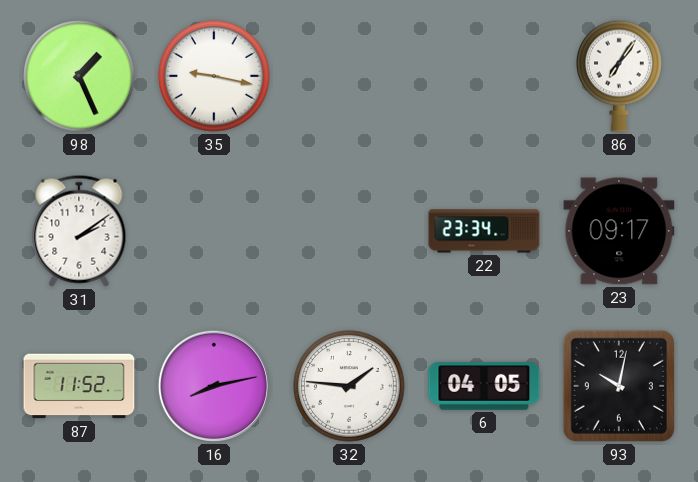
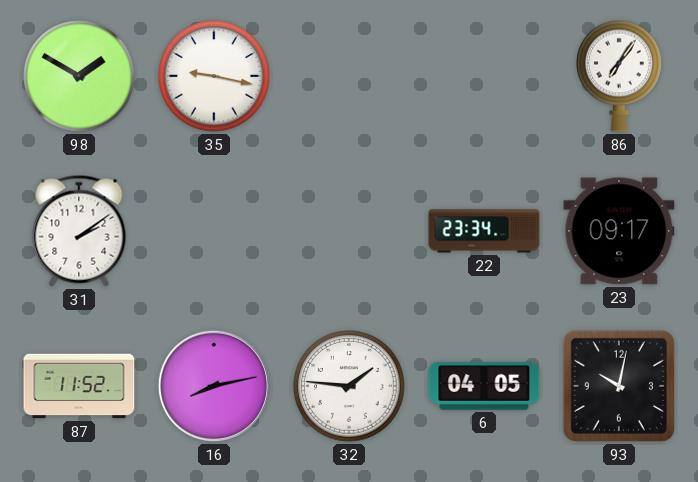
98: 1:26 -> 1:50
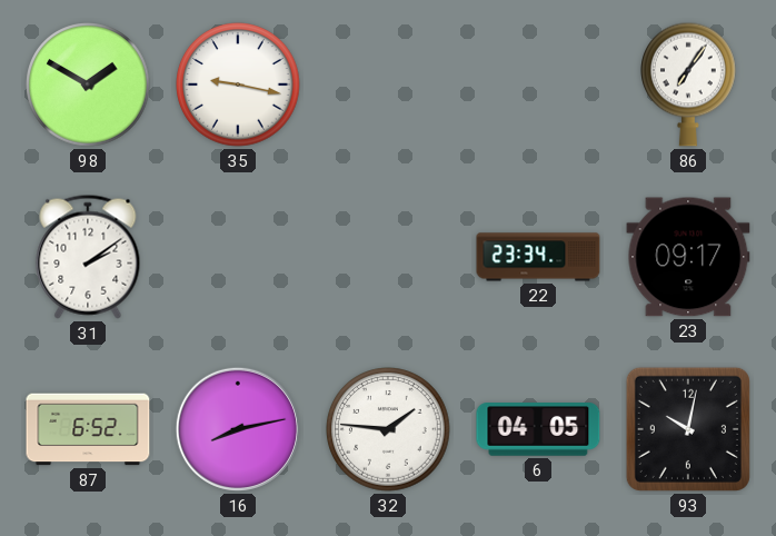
87: 11:52 -> 6:52
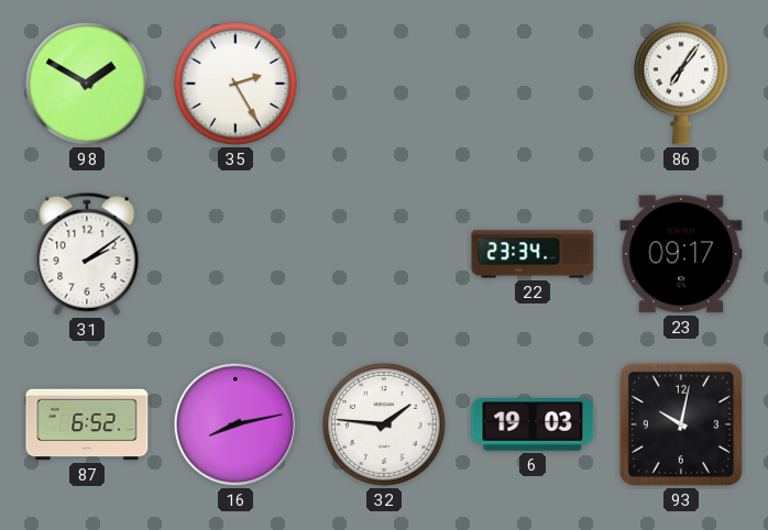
35: 9:17 -> 2:25
6: 04:05 -> 19:03
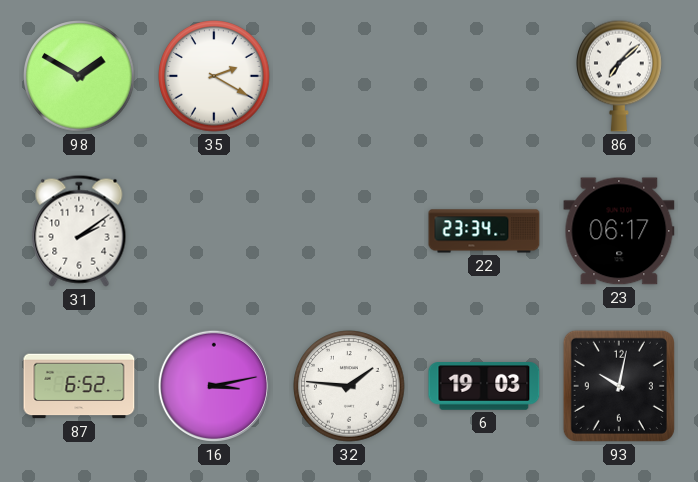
35: 2:25 -> 2:20
86: 7:06 -> 7:08
23: 09:17 -> 06:17
16: 8:13 -> 3:13
